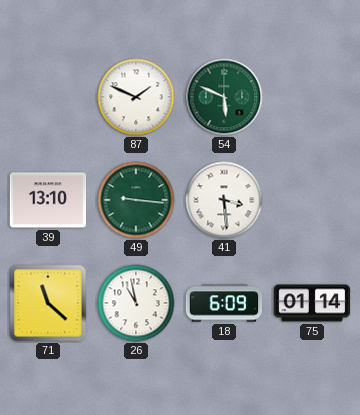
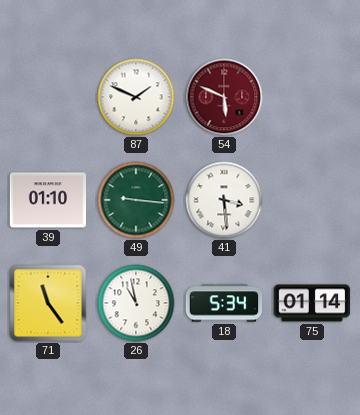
54 dial: green -> burgundy
39: 13:10 -> 01:10
71: 11:22 -> 11:24
18: 6:09 -> 5:34
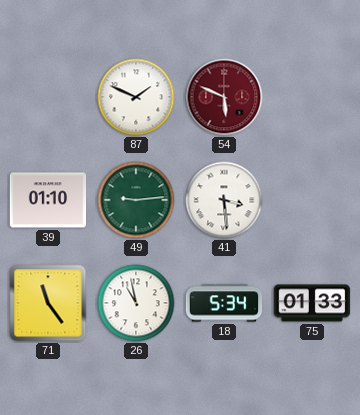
49: 9:16 -> 9:14
75: 01:14 -> 01:33
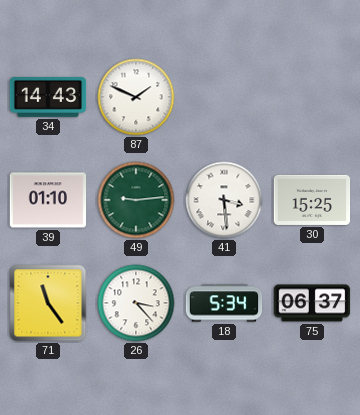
34: none -> 14:43
54: 5:49 -> none
30: none -> 15:25
26: 10:58 -> 3:23
75: 01:33 -> 06:37
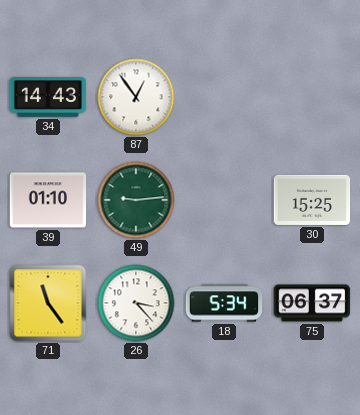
87: 1:49 -> 12:54
41: 3:29 -> none
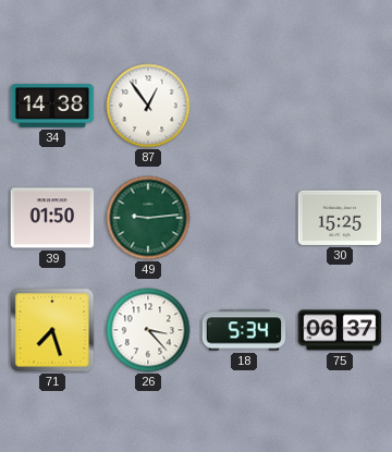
34: 14:43 -> 14:38
39: 01:10 -> 01:50
71: 11:24 -> 7:27
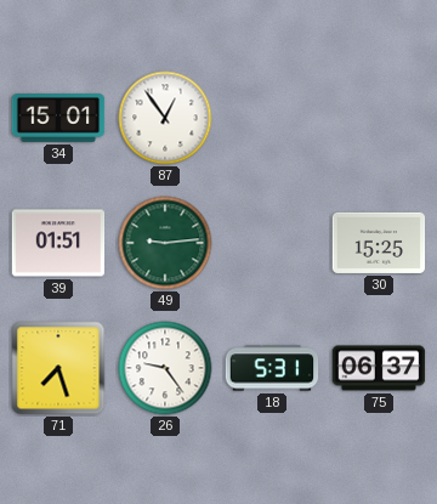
34: 14:38 -> 15:01
39: 01:50 -> 01:51
26: 3:23 -> 9:24
18: 5:34 -> 5:31
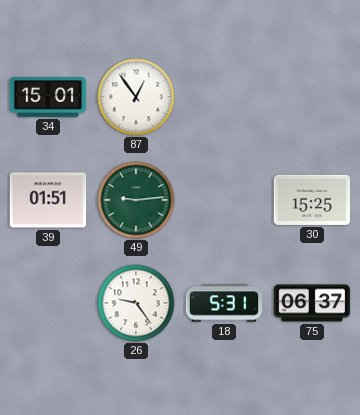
71: 7:27 -> none
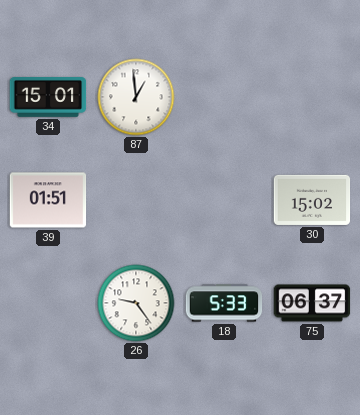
87: 12:54 -> 12:59
49: 9:14 -> none
30: 15:25 -> 15:02
18: 5:31 -> 5:33
